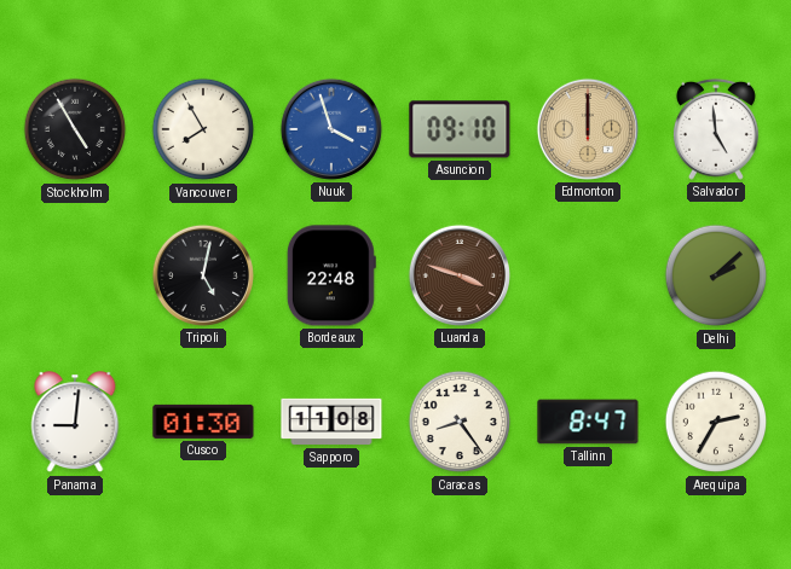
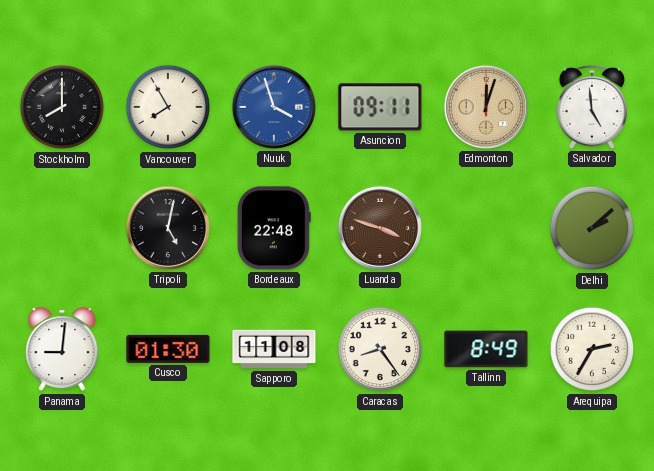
Stockholm: 4:55 -> 8:00
Asuncion: 09:10 -> 09:11
Edmonton: 12:00 -> 12:03
Tallinn: 8:47 -> 8:49
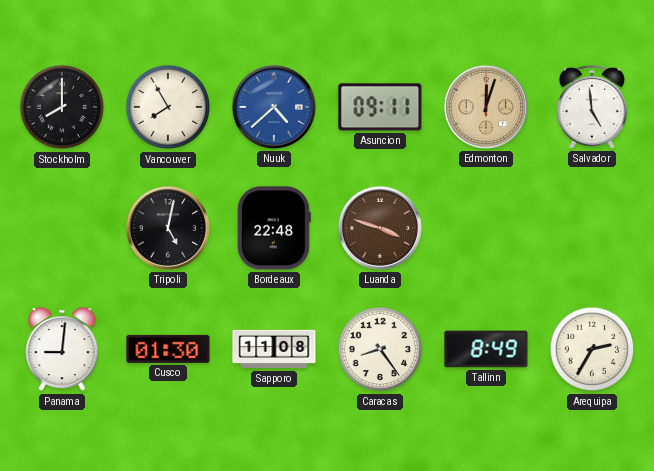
Nuuk: 3:57 -> 4:38
Delhi: 2:08 -> none
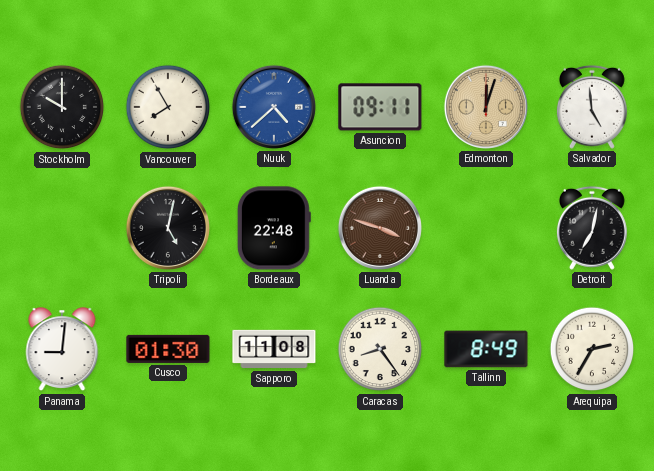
Stockholm: 8:00 -> 10:00
Detroit: none -> 7:02
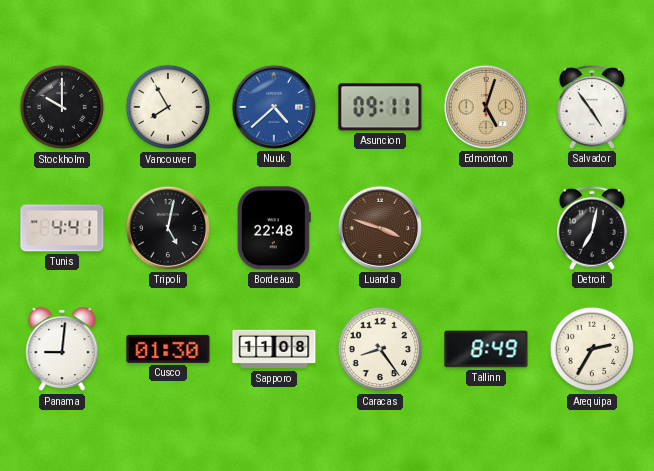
Edmonton: 12:03 -> 5:03
Salvador: 4:59 -> 4:54
Tunis: none -> 4:41
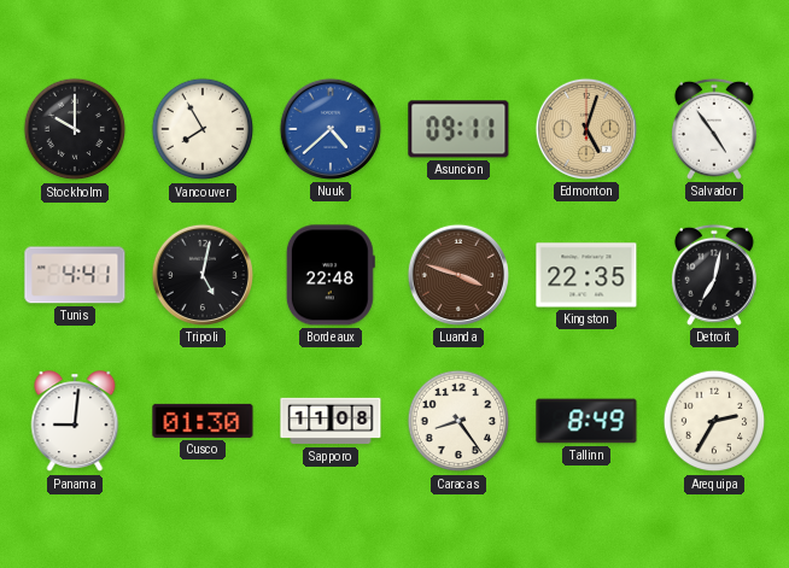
Kingston: none -> 22:35
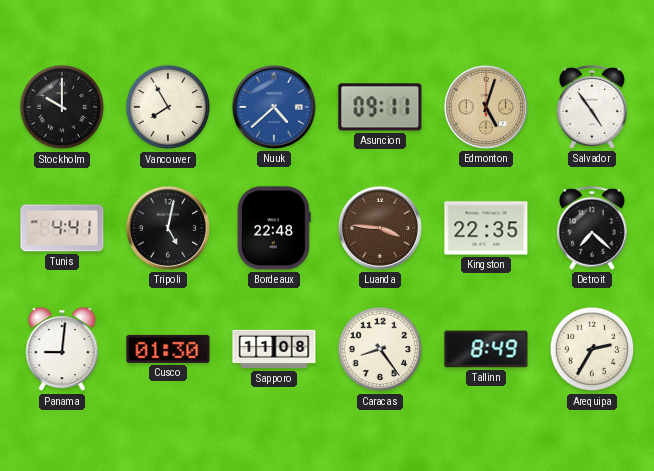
Luanda: 3:48 -> 3:46
Detroit: 7:02 -> 7:22
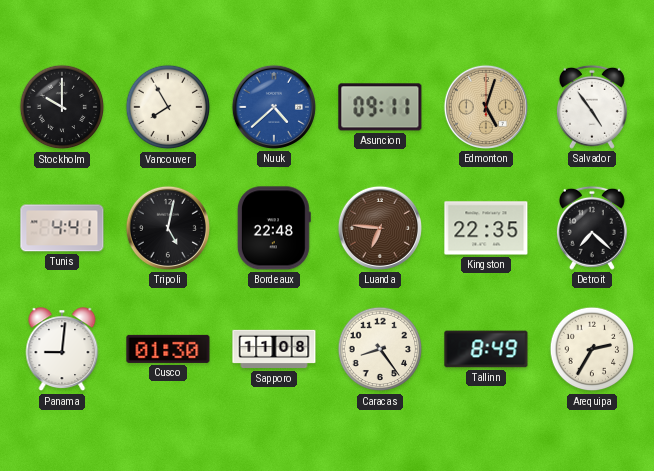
Luanda: 3:46 -> 6:46
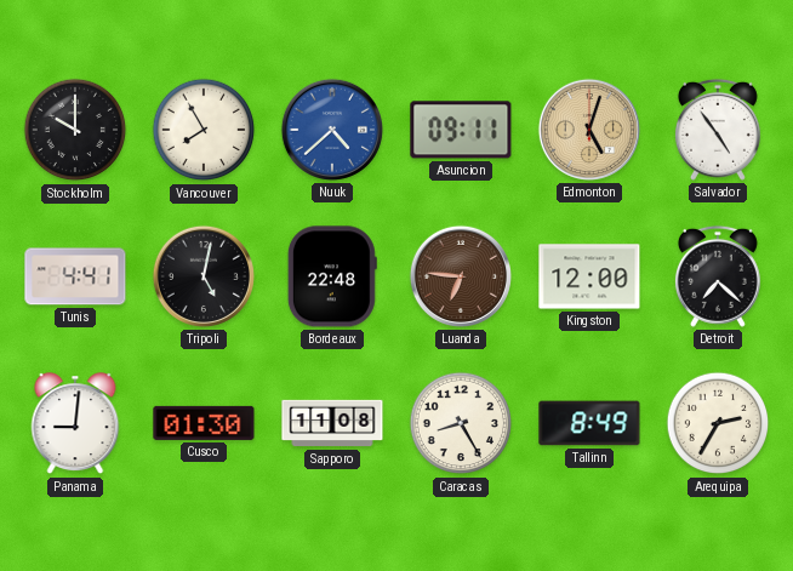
Kingston: 22:35 -> 12:00
Caracas: 8:24 -> 8:25
